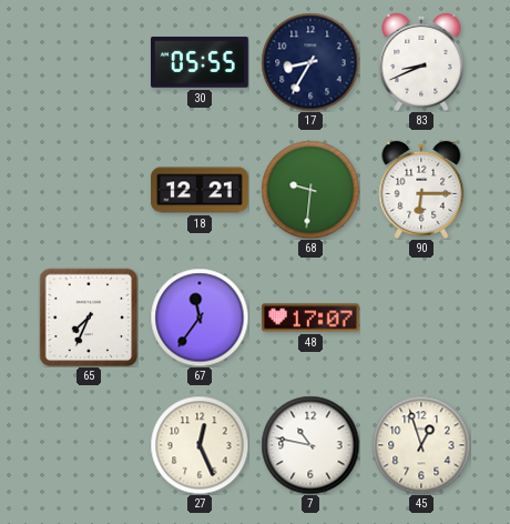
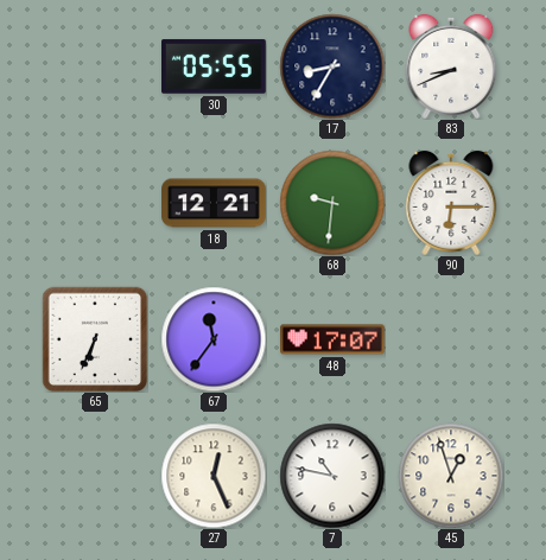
65: 7:34 -> 6:34
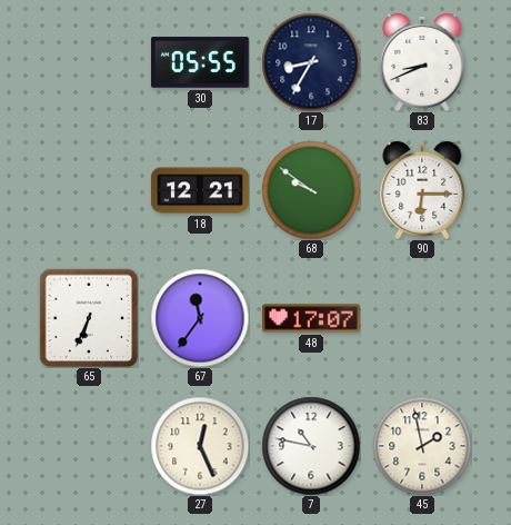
68: 9:31 -> 9:51
45: 12:57 -> 1:58
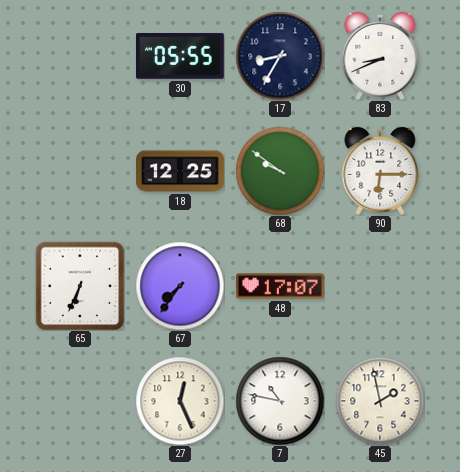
18: 12:21 -> 12:25
67: 11:36 -> 7:36
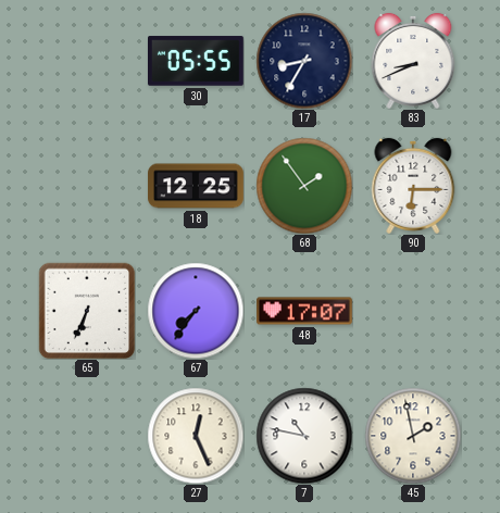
68: 9:51 -> 1:54
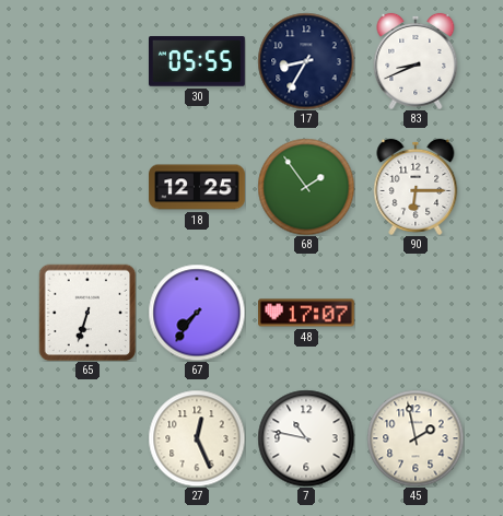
65: 6:34 -> 6:33
